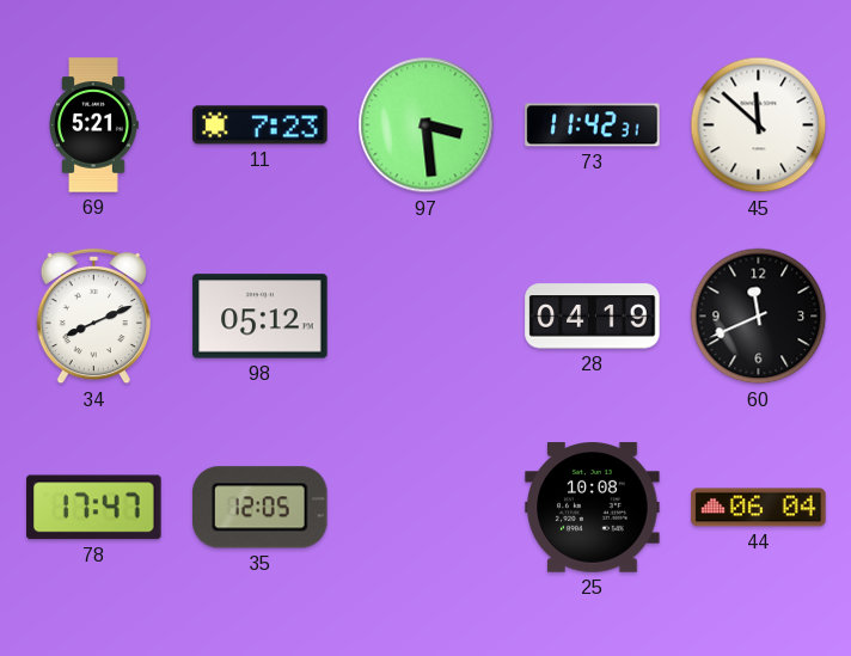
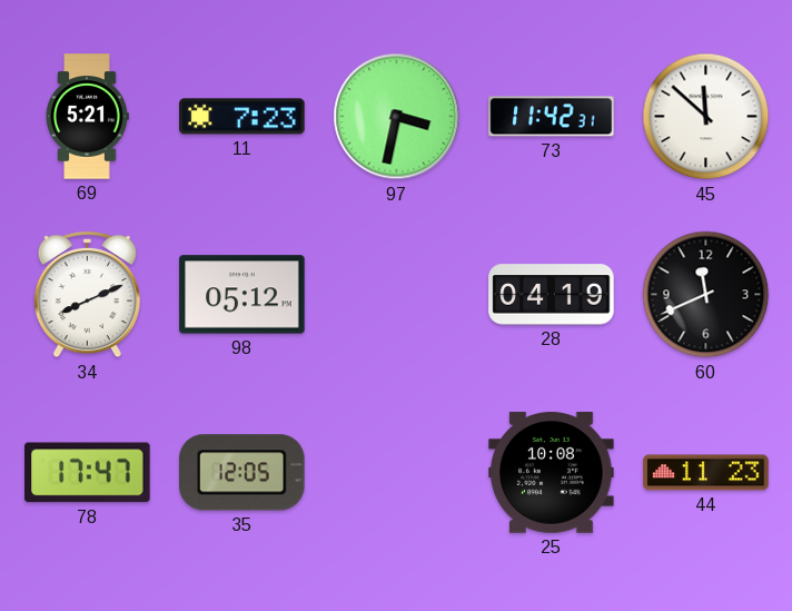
97: 3:29 -> 3:32
44: 06:04 -> 11:23
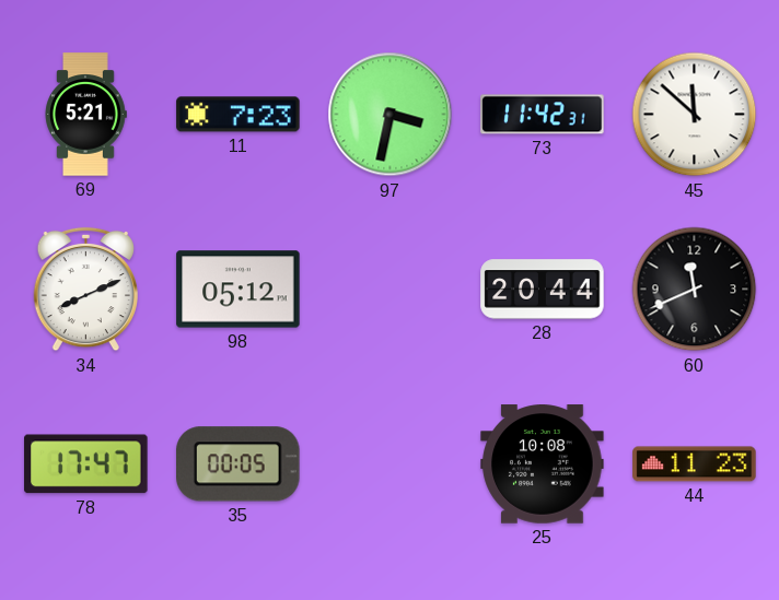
28: 04:19 -> 20:44
35: 12:05 -> 00:05
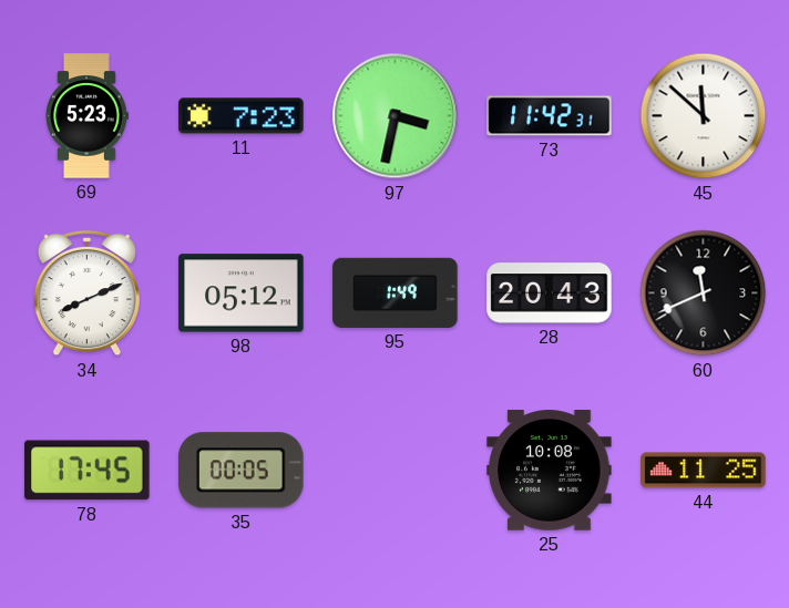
69: 5:21 -> 5:23
95: none -> 1:49
28: 20:44 -> 20:43
78: 17:47 -> 17:45
44: 11:23 -> 11:25
